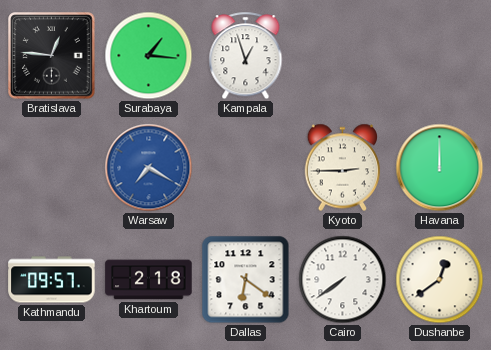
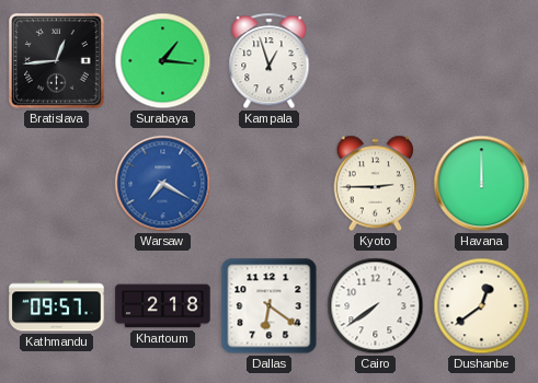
Bratislava: 12:46 -> 12:44
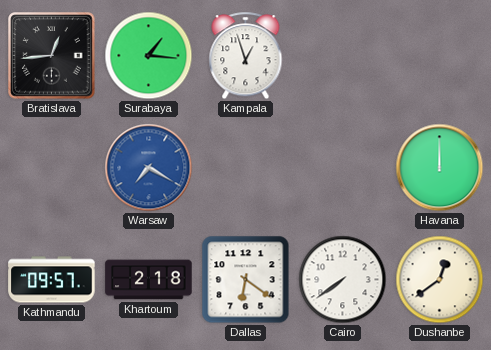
Kyoto: 2:45 -> none
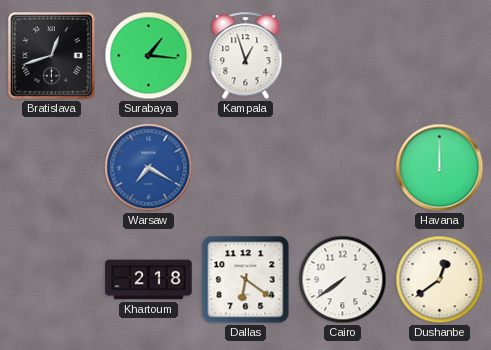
Bratislava: 12:44 -> 12:42
Kathmandu: 09:57 -> none
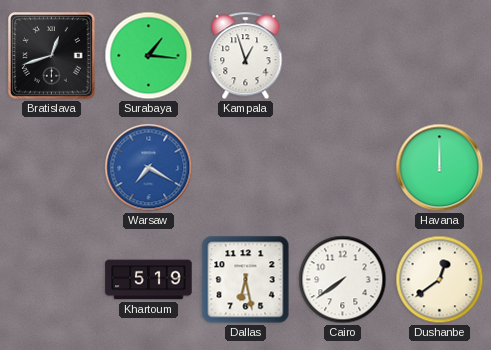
Khartoum: 2:18 -> 5:19
Dallas: 6:21 -> 6:28
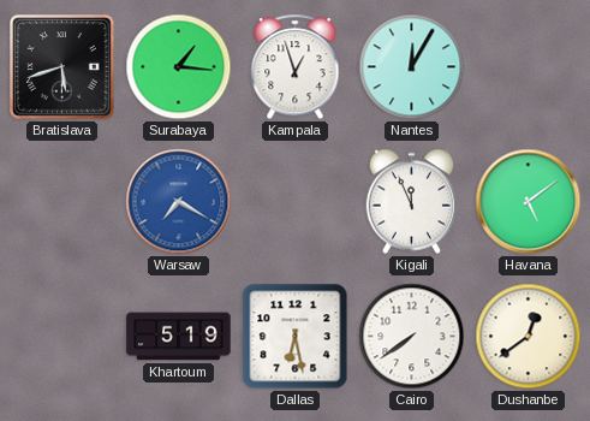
Bratislava: 12:42 -> 5:42
Nantes: none -> 12:05
Kigali: none -> 11:56
Havana: 12:00 -> 5:09
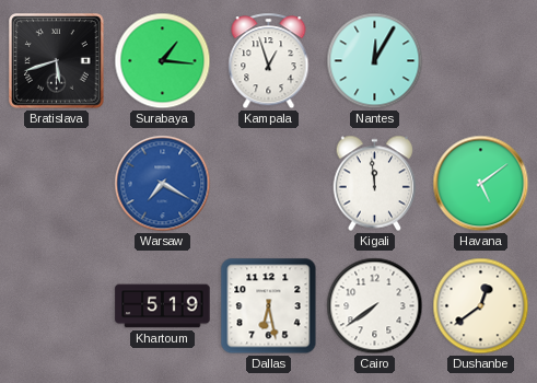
Kigali: 11:56 -> 11:59
